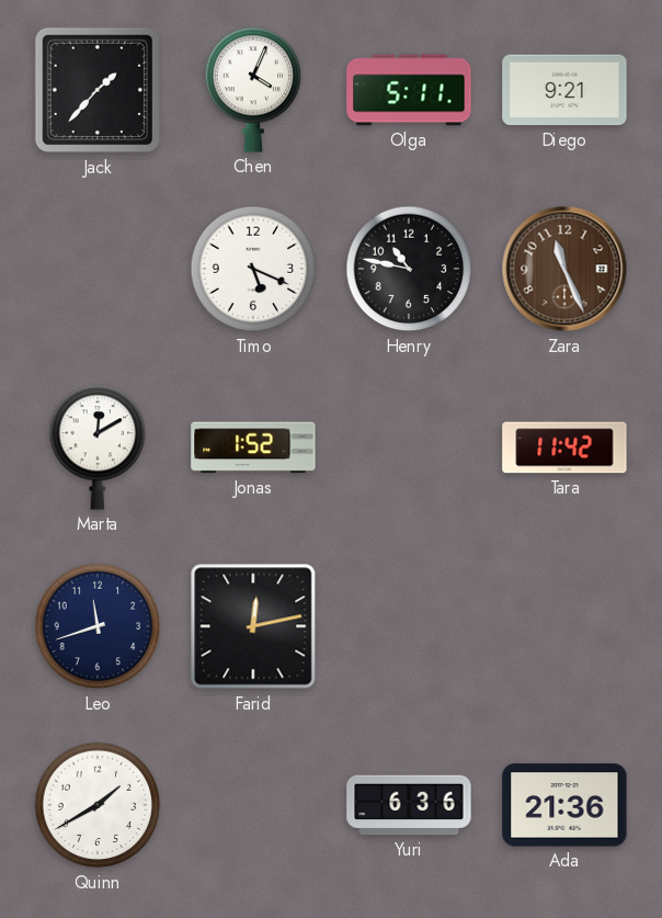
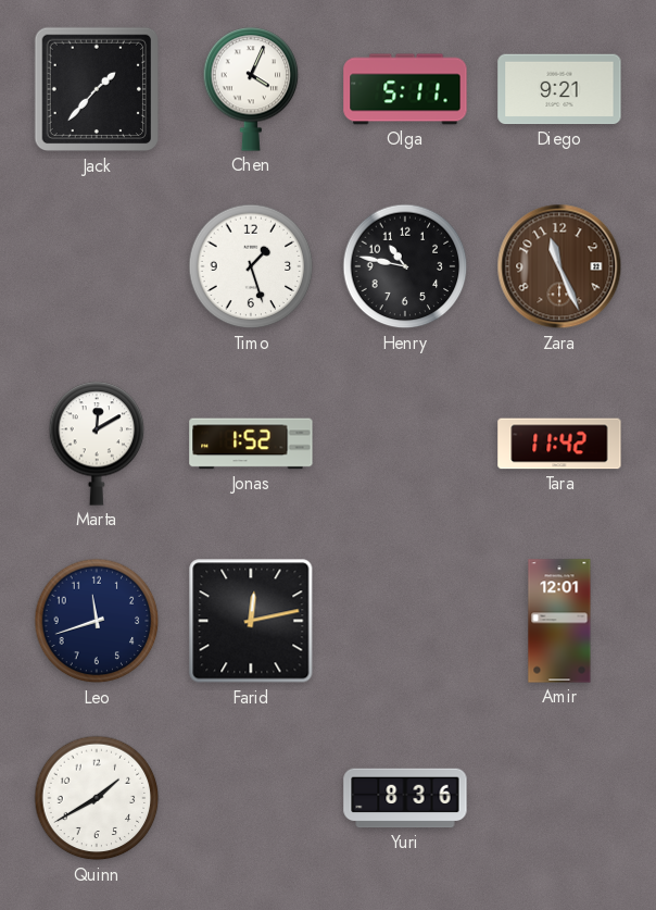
Timo: 5:19 -> 1:27
Amir: none -> 12:01
Yuri: 6:36 -> 8:36
Ada: 21:36 -> none
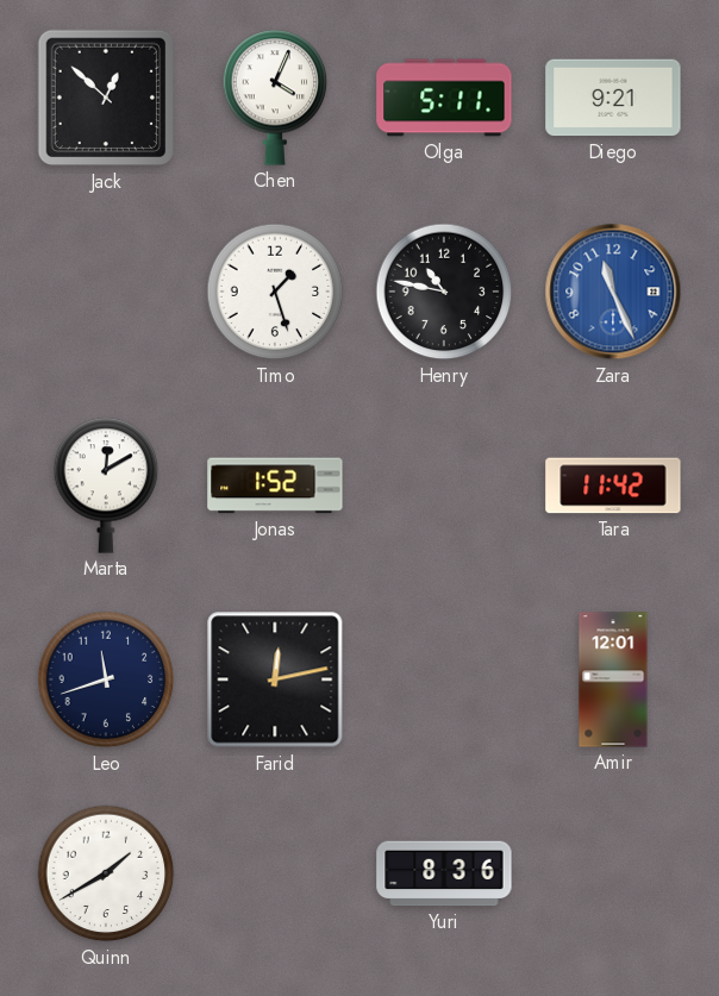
Jack: 1:37 -> 12:52
Zara dial: brown -> blue
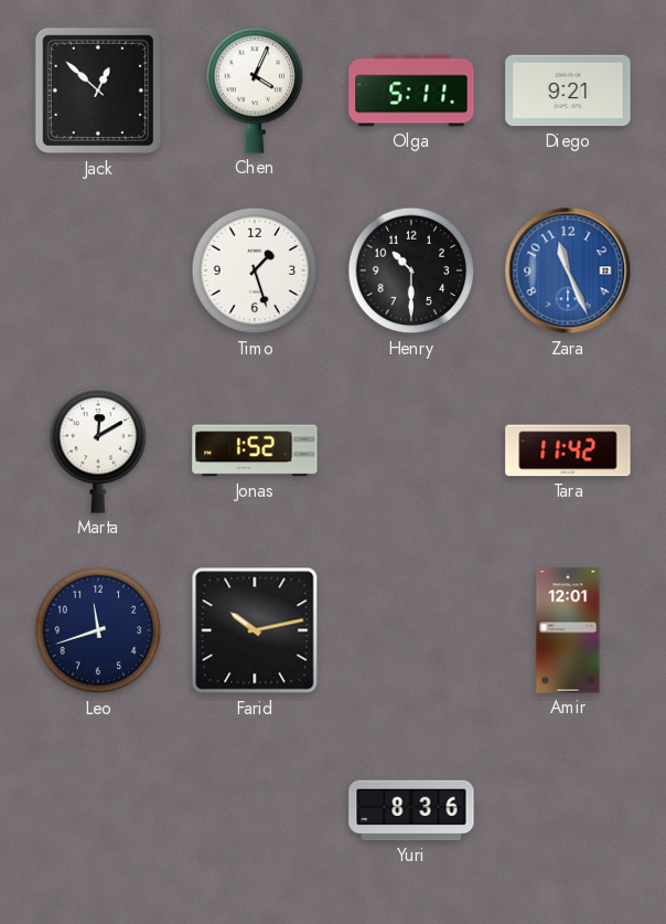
Henry: 10:47 -> 10:30
Farid: 12:13 -> 10:13
Quinn: 1:40 -> none
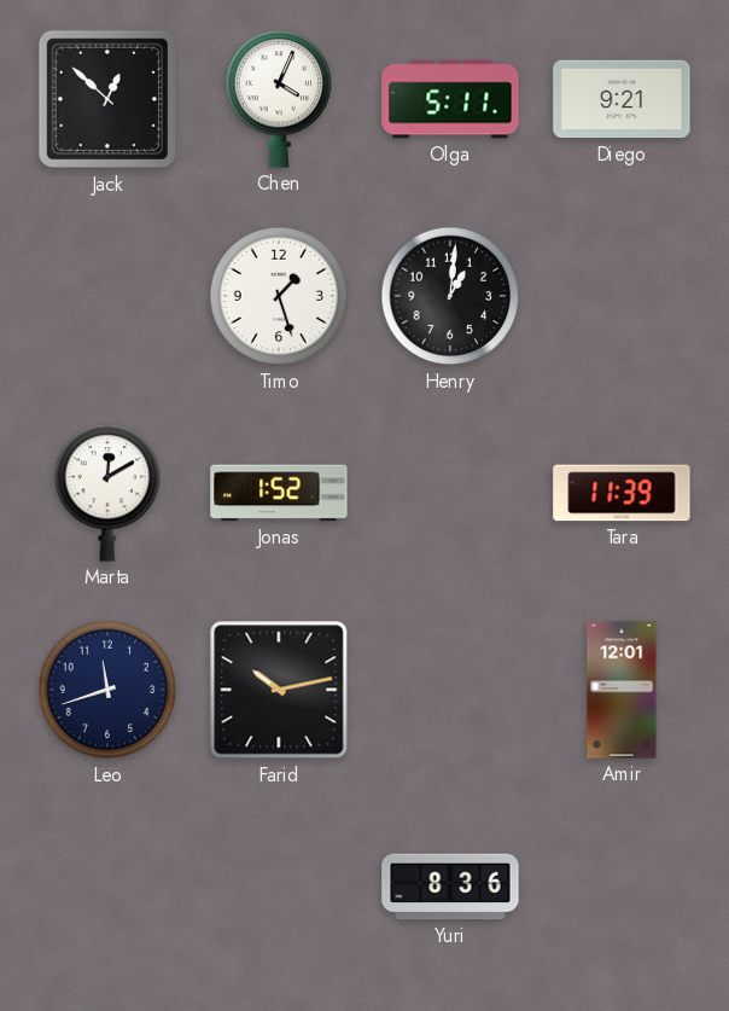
Henry: 10:30 -> 1:01
Zara: 11:26 -> none
Tara: 11:42 -> 11:39
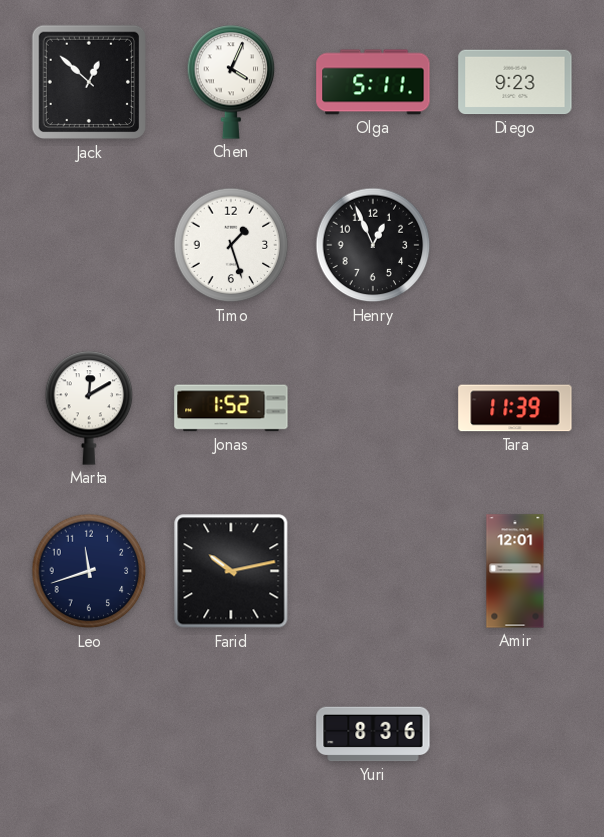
Diego: 9:21 -> 9:23
Henry: 1:01 -> 12:56
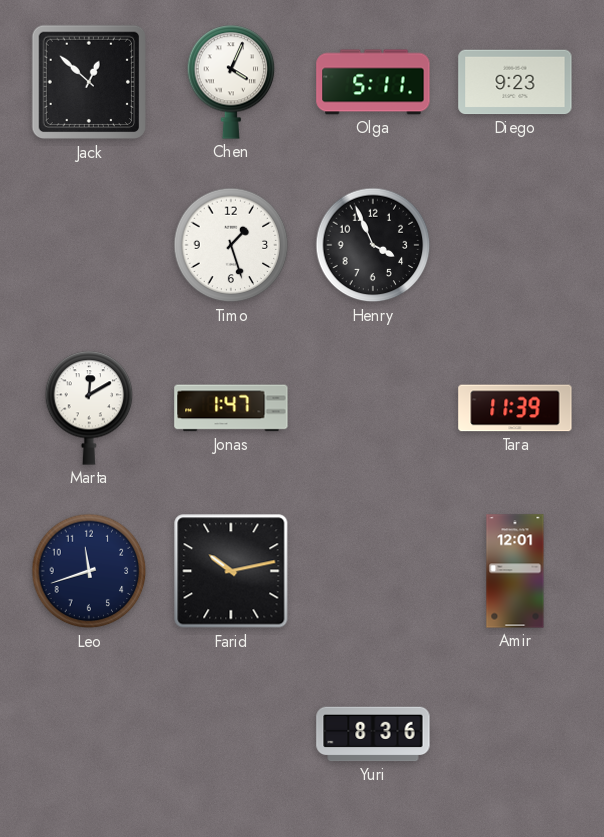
Henry: 12:56 -> 3:56
Jonas: 1:52 -> 1:47
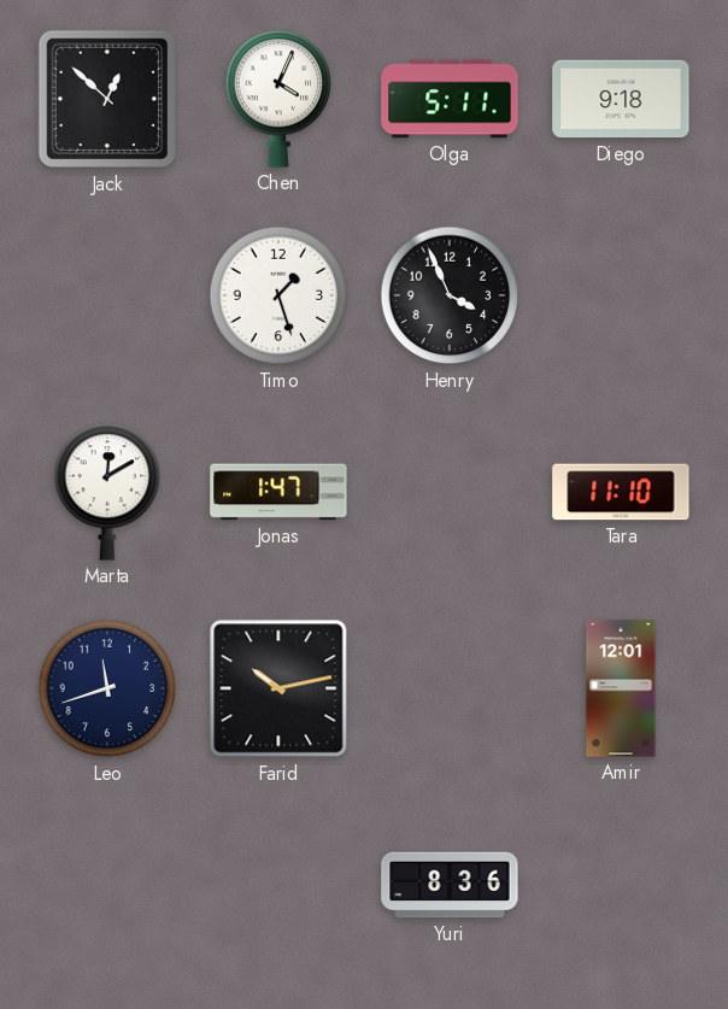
Diego: 9:23 -> 9:18
Tara: 11:39 -> 11:10
